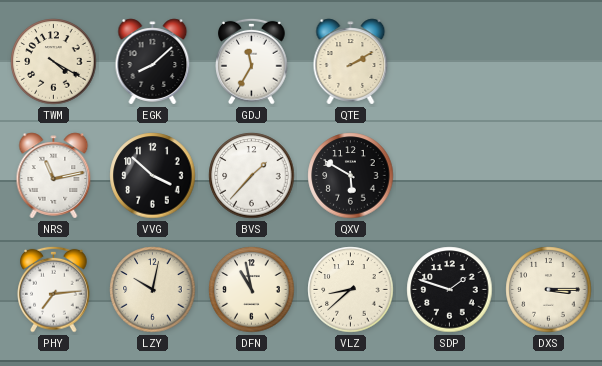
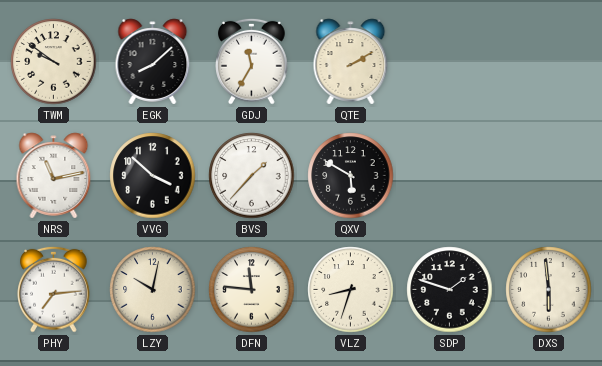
TWM: 4:20 -> 9:51
DFN: 10:58 -> 11:46
VLZ: 8:38 -> 8:33
DXS: 3:15 -> 5:59
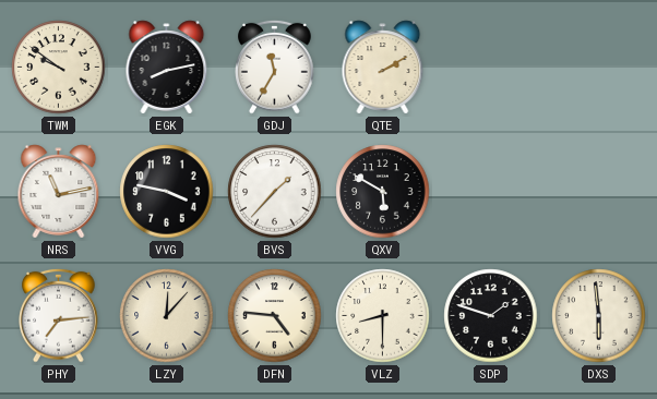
EGK: 8:08 -> 8:13
VVG: 3:52 -> 3:47
LZY: 10:02 -> 12:07
DFN: 11:46 -> 4:46
VLZ: 8:33 -> 8:30
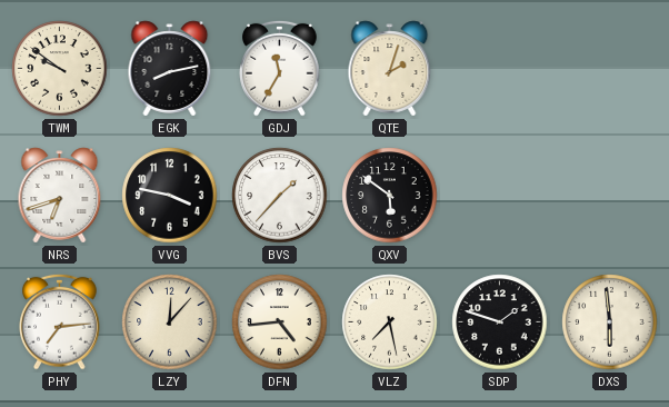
QTE: 2:10 -> 2:03
NRS: 11:13 -> 6:42
QXV: 5:50 -> 5:51
DFN: 4:46 -> 4:44
VLZ: 8:30 -> 7:28
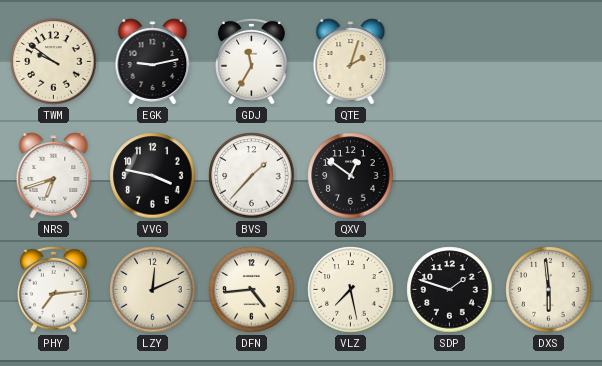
EGK: 8:13 -> 9:13
QXV: 5:51 -> 12:51
LZY: 12:07 -> 12:11
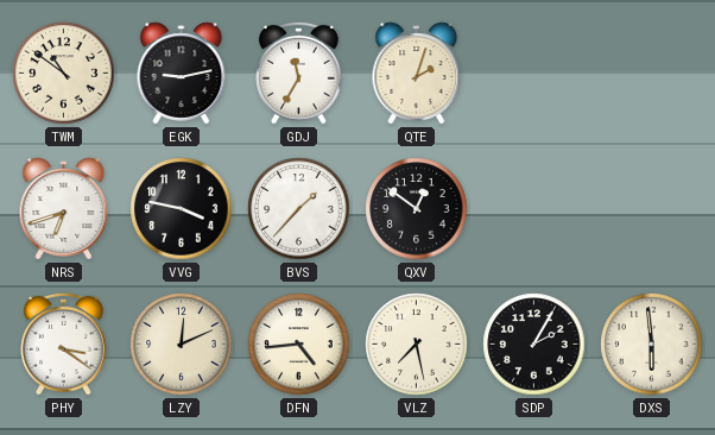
TWM: 9:51 -> 10:51
PHY: 7:14 -> 3:21
SDP: 1:48 -> 2:05
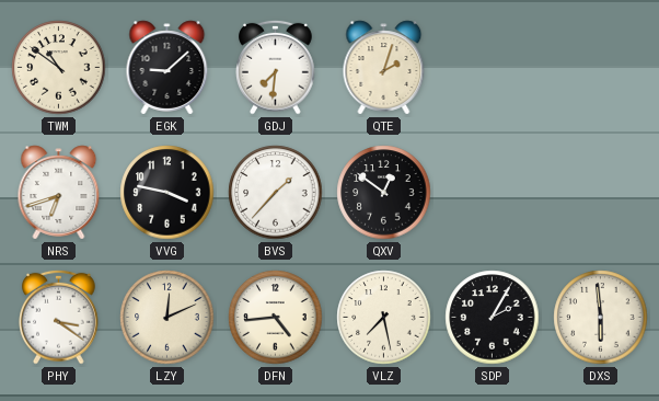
EGK: 9:13 -> 9:08
GDJ: 11:35 -> 7:31
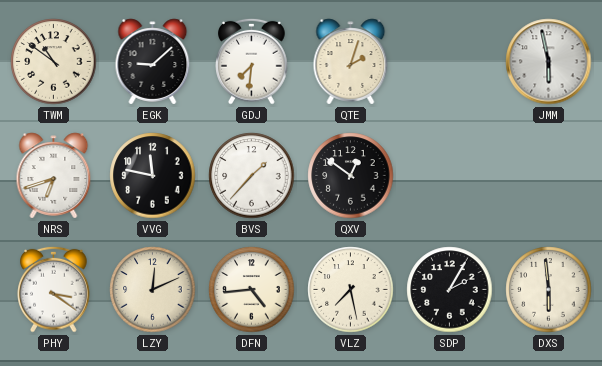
JMM: none -> 5:58
VVG: 3:47 -> 11:47
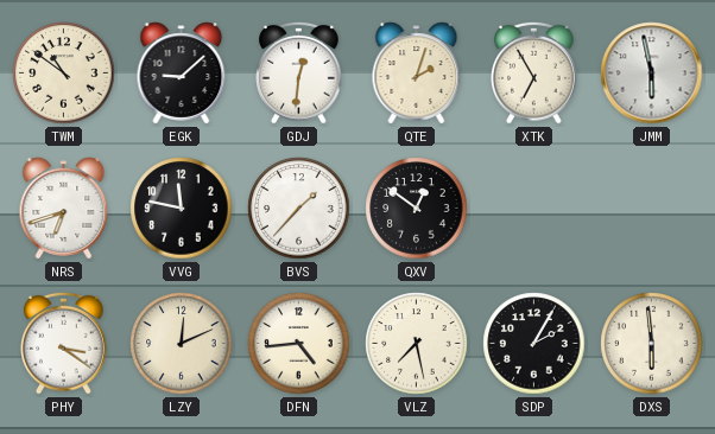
GDJ: 7:31 -> 12:31
XTK: none -> 6:55
